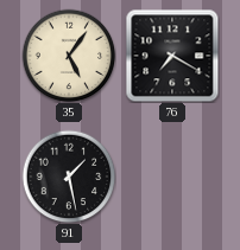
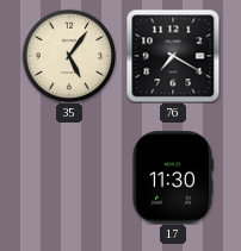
91: 1:28 -> none
17: none -> 11:30
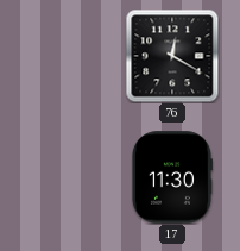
35: 5:06 -> none
76: 7:20 -> 12:20
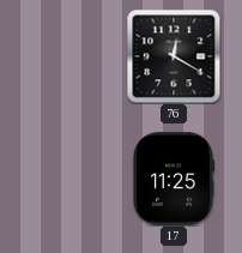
17: 11:30 -> 11:25
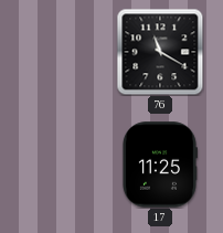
76: 12:20 -> 11:20
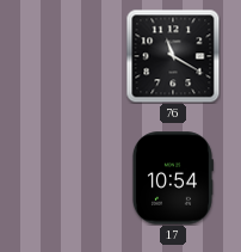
17: 11:25 -> 10:54
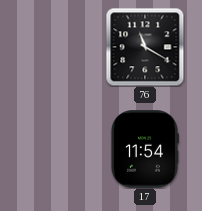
17: 10:54 -> 11:54
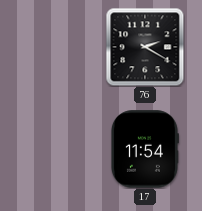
76: 11:20 -> 2:20
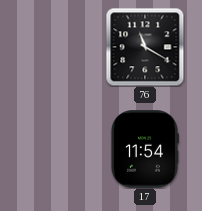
76: 2:20 -> 11:20
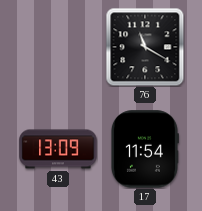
43: none -> 13:09
